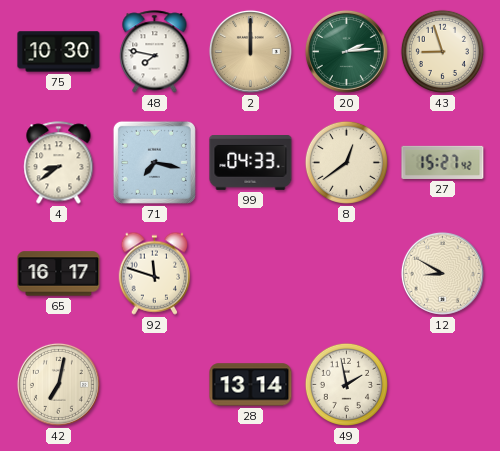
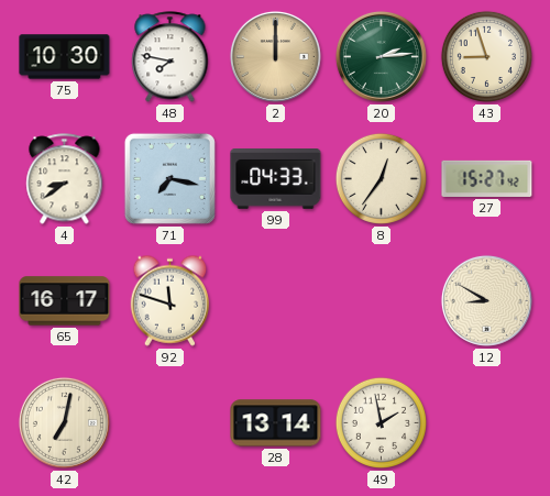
8: 12:39 -> 12:36
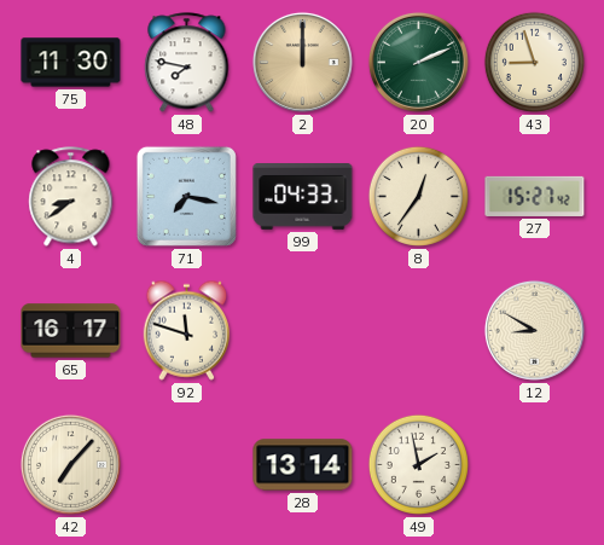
75: 10:30 -> 11:30
20: 2:14 -> 2:11
42: 7:02 -> 7:07
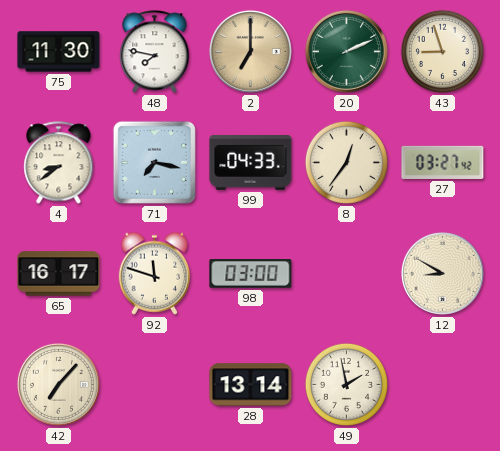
2: 12:00 -> 7:00
27: 15:27 -> 03:27
98: none -> 03:00
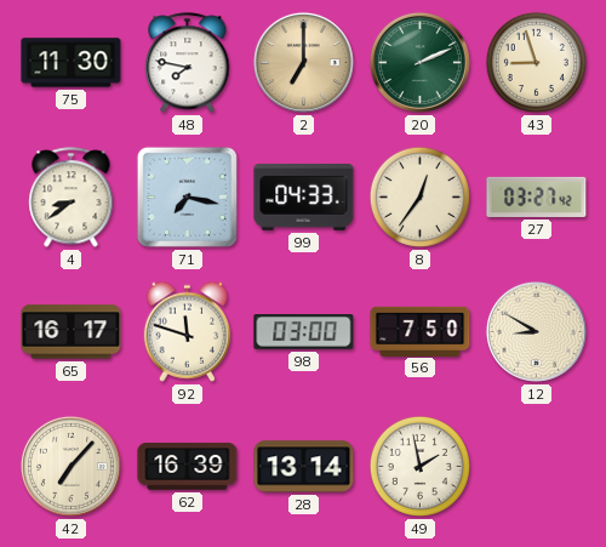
56: none -> 7:50
62: none -> 16:39
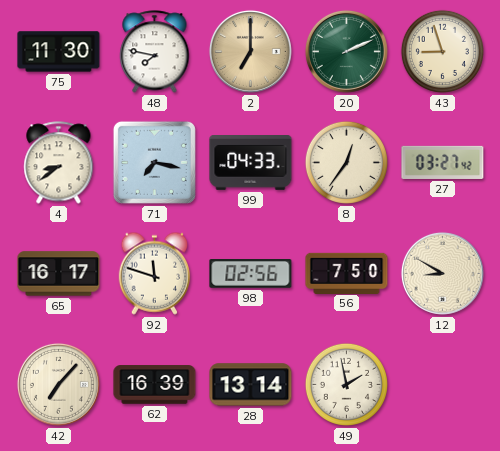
98: 03:00 -> 02:56
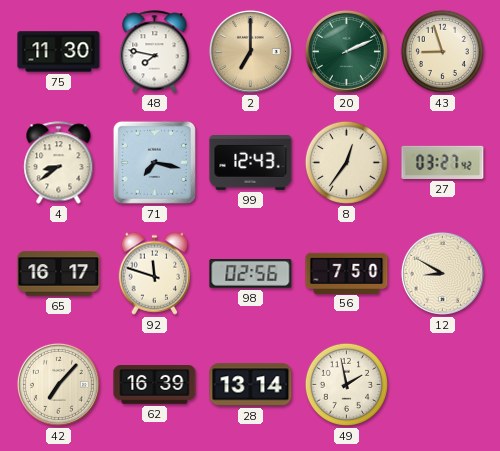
99: 04:33 -> 12:43
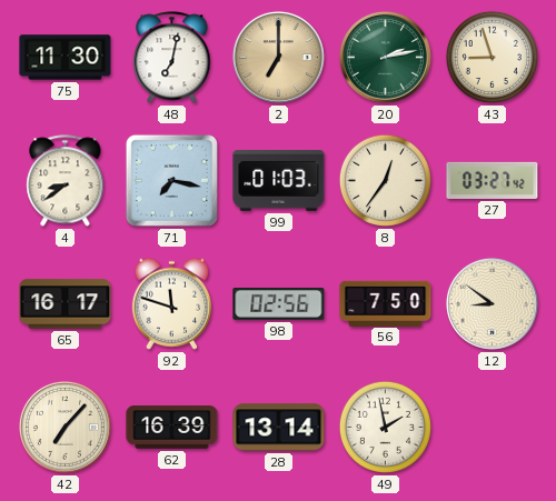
48: 7:47 -> 7:02
20: 2:11 -> 2:13
99: 12:43 -> 01:03
12: 8:50 -> 8:51
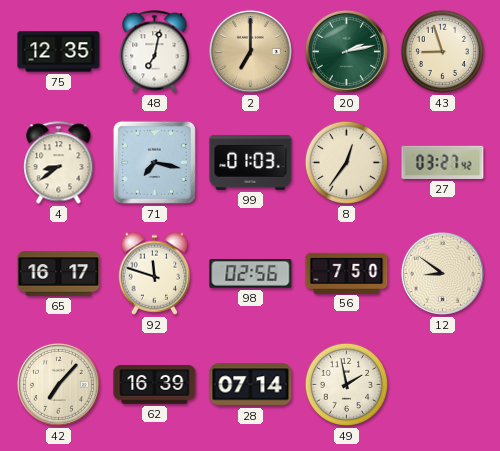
75: 11:30 -> 12:35
28: 13:14 -> 07:14
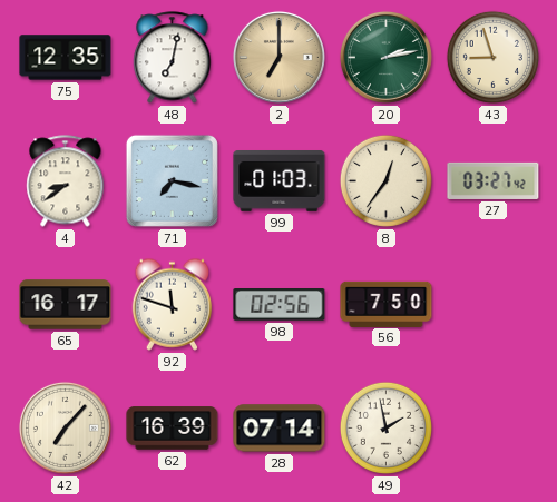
12: 8:51 -> none
